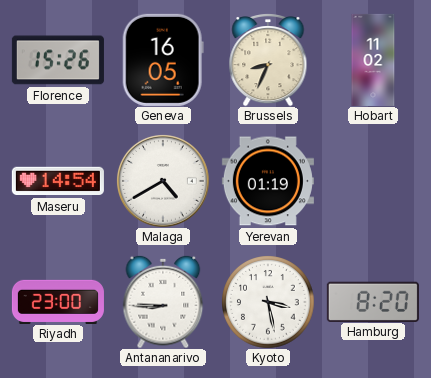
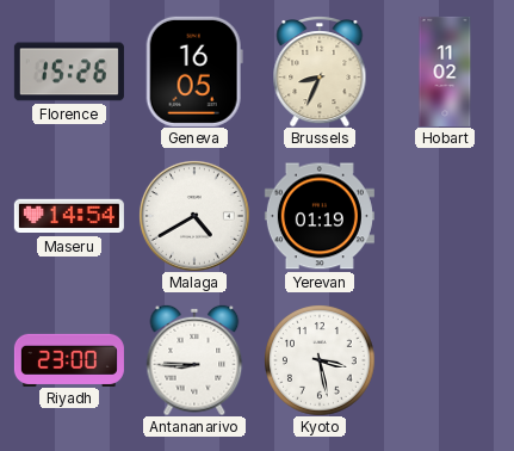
Hamburg: 8:20 -> none
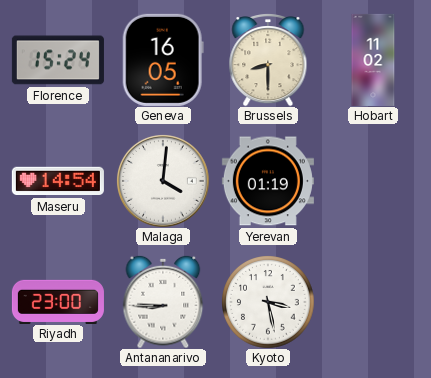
Florence: 15:26 -> 15:24
Brussels: 8:34 -> 8:30
Malaga: 4:40 -> 4:01
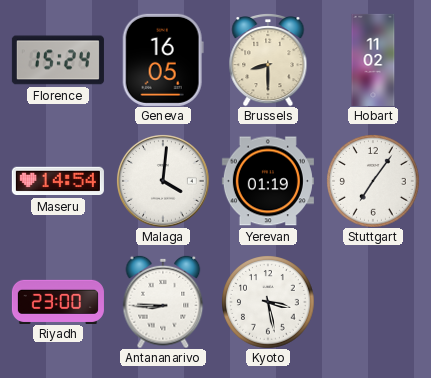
Stuttgart: none -> 7:06
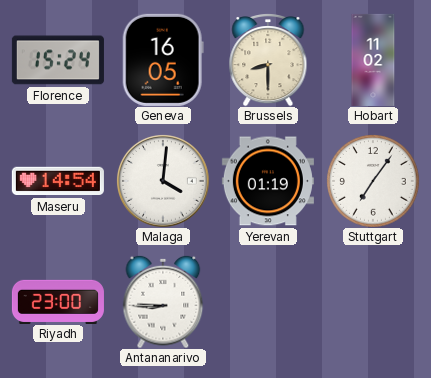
Kyoto: 3:28 -> none
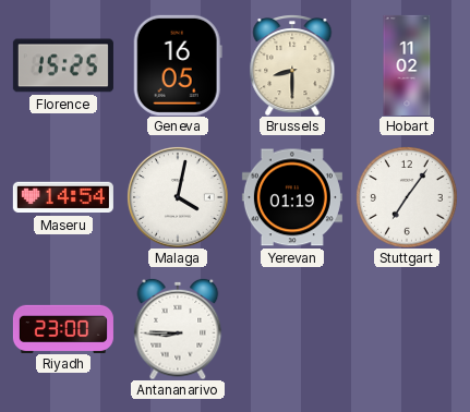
Florence: 15:24 -> 15:25
Malaga: 4:01 -> 4:02
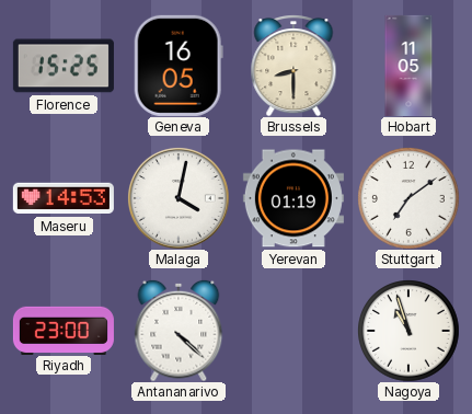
Hobart: 11:02 -> 11:05
Maseru: 14:54 -> 14:53
Stuttgart: 7:06 -> 7:09
Antananarivo: 8:45 -> 4:22
Nagoya: none -> 10:57
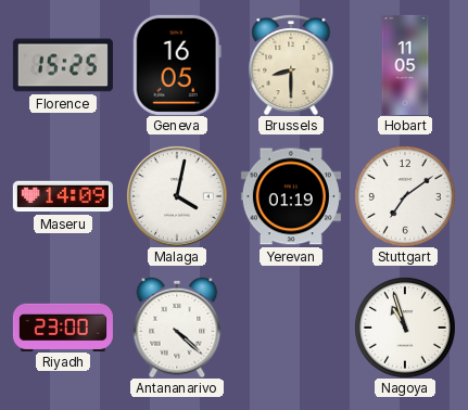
Maseru: 14:53 -> 14:09
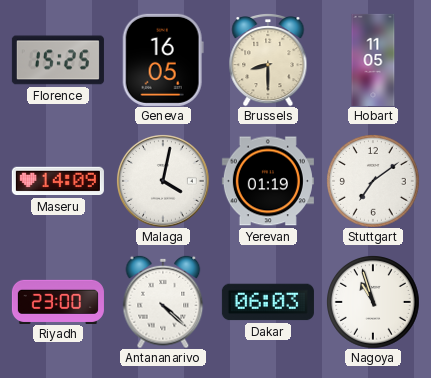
Dakar: none -> 06:03
